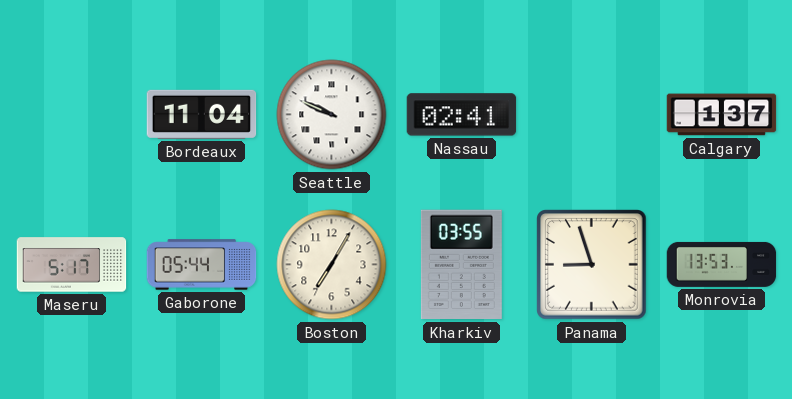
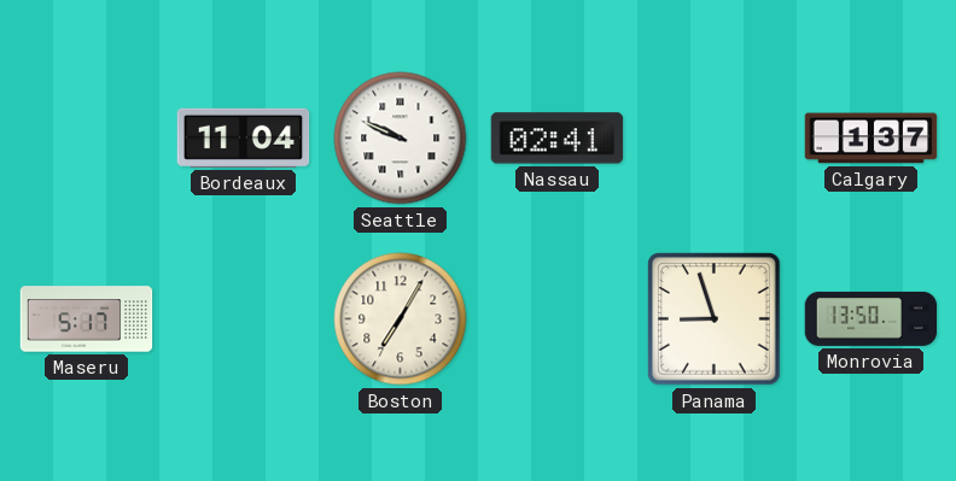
Gaborone: 05:44 -> none
Kharkiv: 03:55 -> none
Monrovia: 13:53 -> 13:50
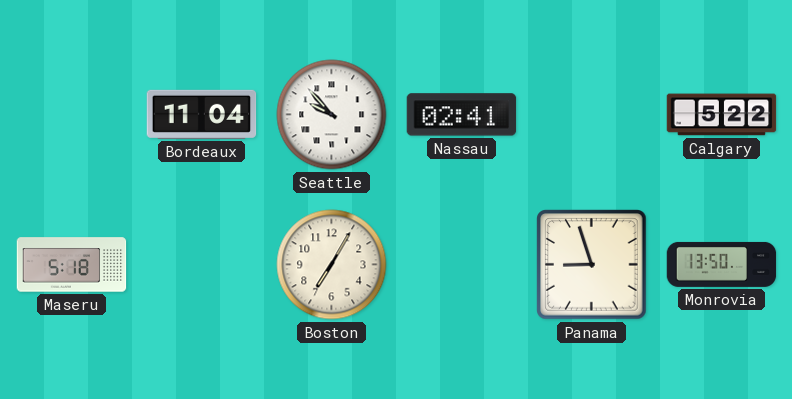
Seattle: 9:49 -> 9:53
Calgary: 1:37 -> 5:22
Maseru: 5:17 -> 5:18
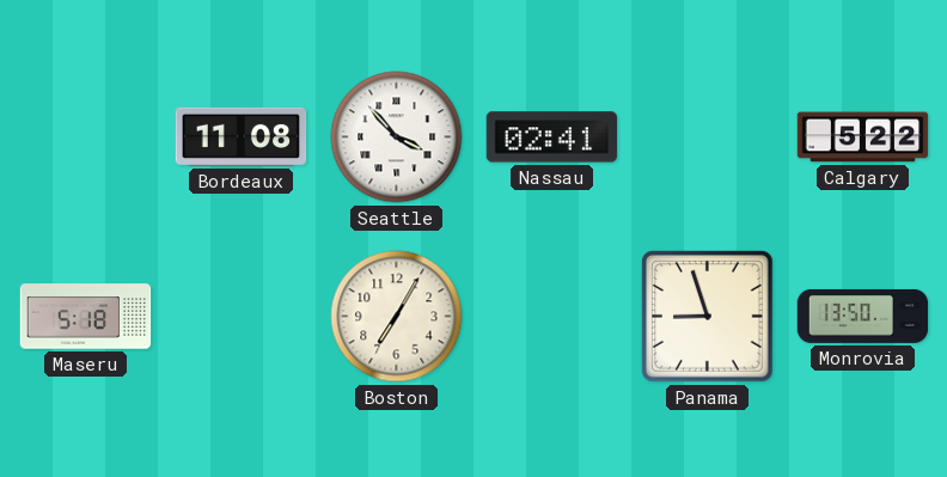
Bordeaux: 11:04 -> 11:08
Seattle: 9:53 -> 3:53
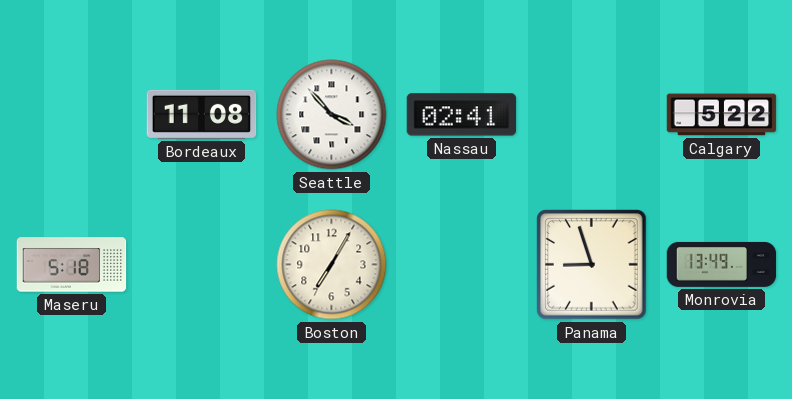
Monrovia: 13:50 -> 13:49
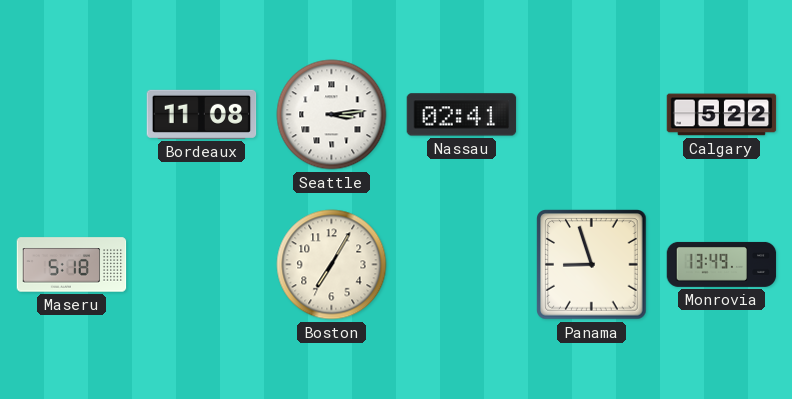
Seattle: 3:53 -> 3:14
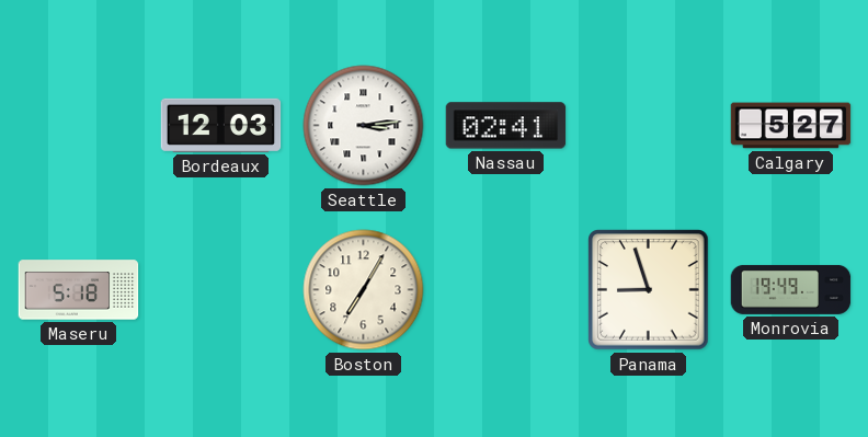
Bordeaux: 11:08 -> 12:03
Calgary: 5:22 -> 5:27
Monrovia: 13:49 -> 19:49
